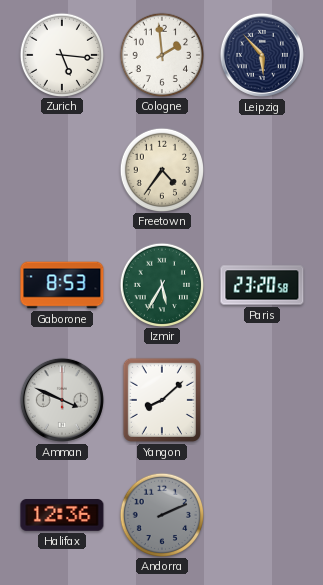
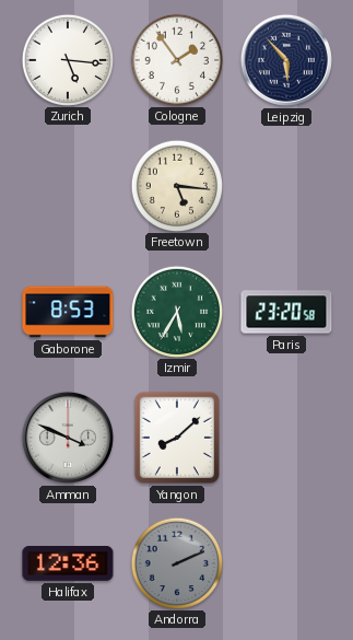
Cologne: 1:59 -> 1:54
Freetown: 4:36 -> 5:16
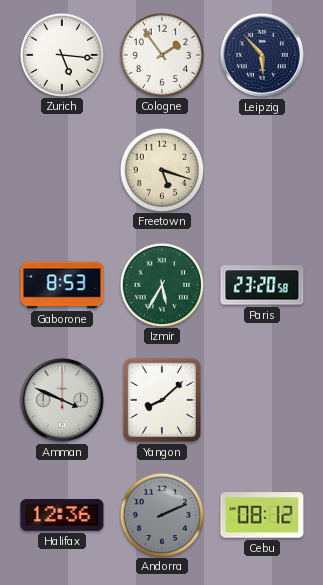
Freetown: 5:16 -> 5:18
Cebu: none -> 08:12
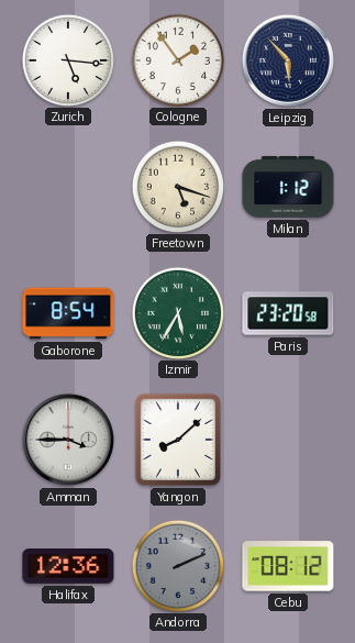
Milan: none -> 1:12
Gaborone: 8:53 -> 8:54
Amman: 3:49 -> 3:45
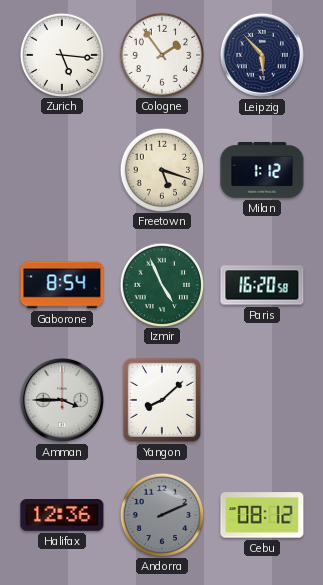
Izmir: 5:35 -> 4:56
Paris: 23:20 -> 16:20
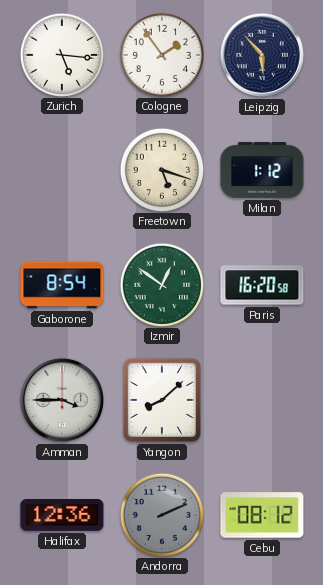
Izmir: 4:56 -> 12:51
